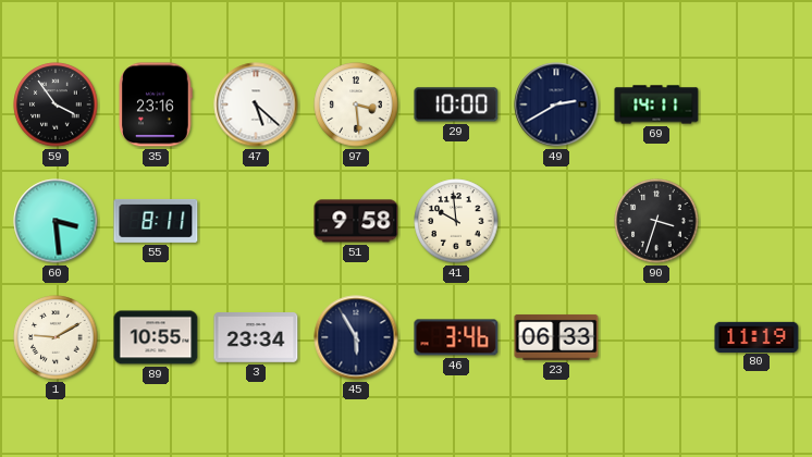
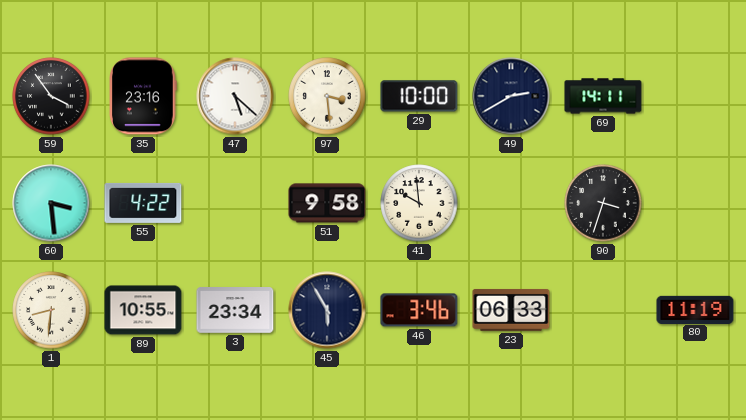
55: 8:11 -> 4:22
1: 9:10 -> 8:31
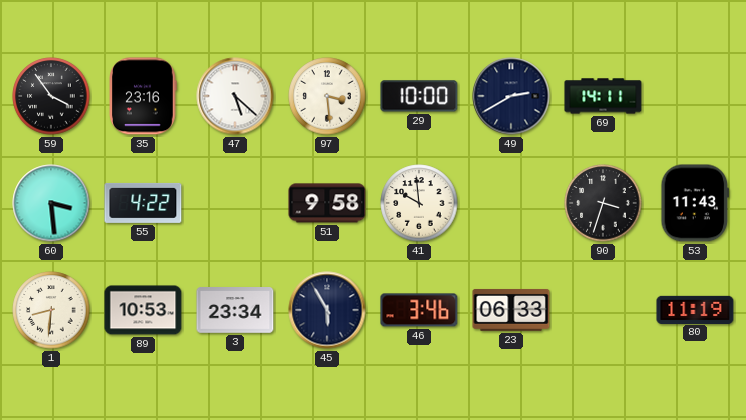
53: none -> 11:43
89: 10:55 -> 10:53
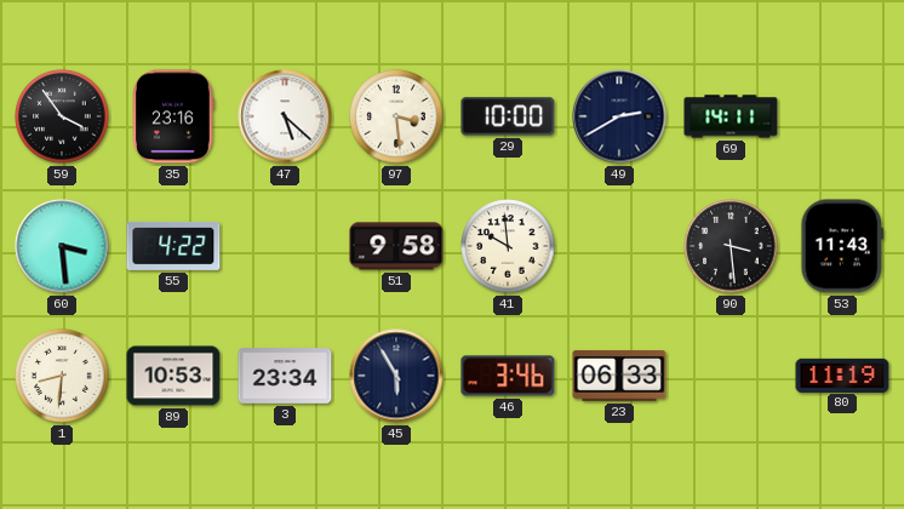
90: 3:33 -> 3:29
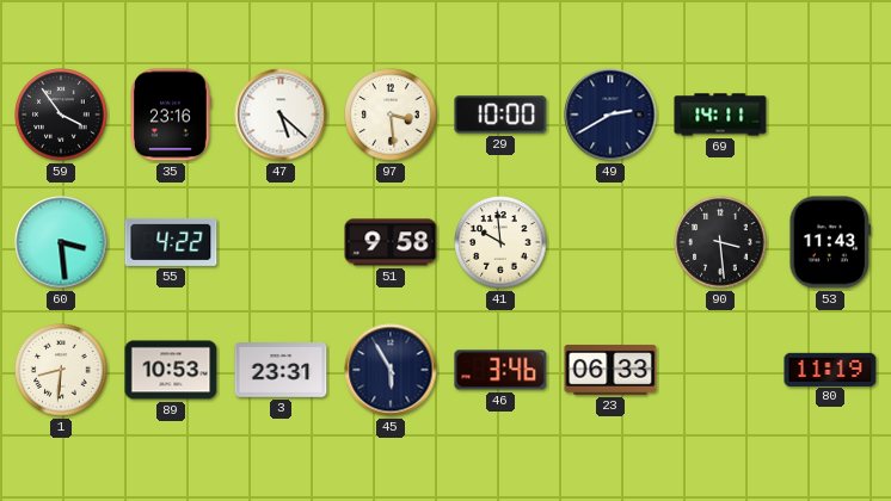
3: 23:34 -> 23:31
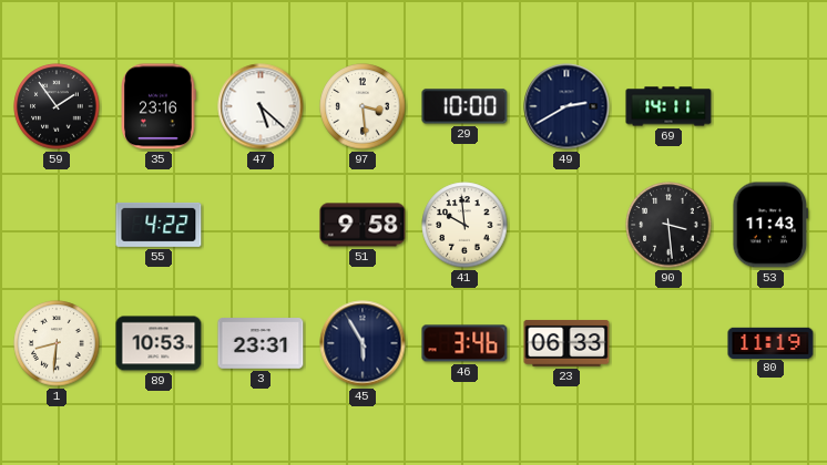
59: 3:54 -> 1:54
60: 3:29 -> none
